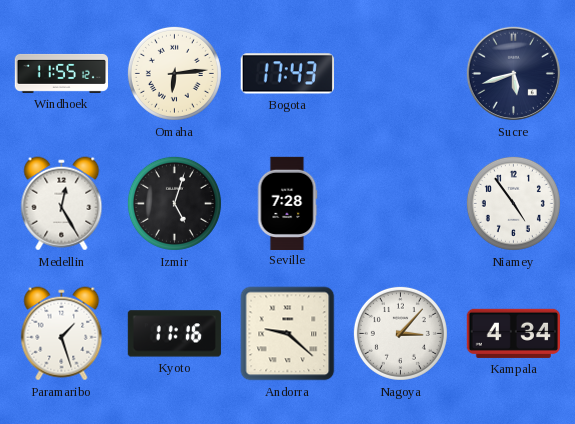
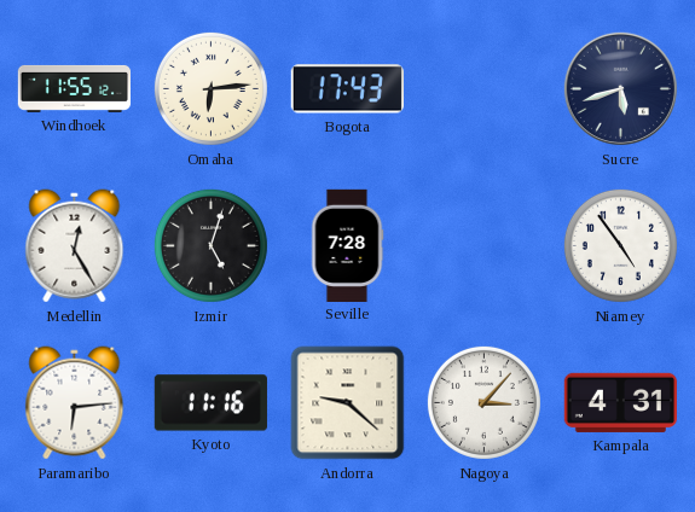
Paramaribo: 1:27 -> 6:14
Kampala: 4:34 -> 4:31
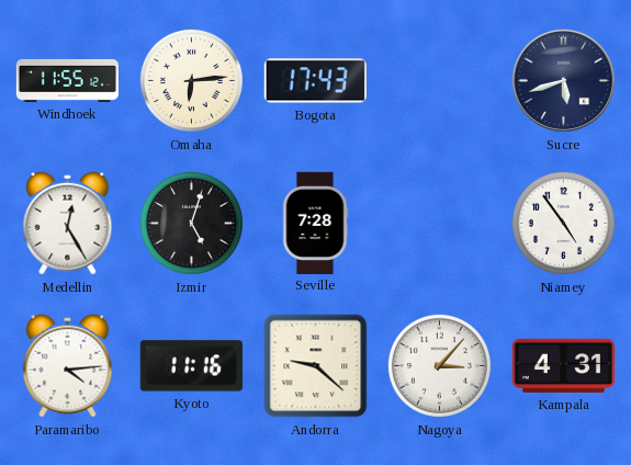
Paramaribo: 6:14 -> 4:14
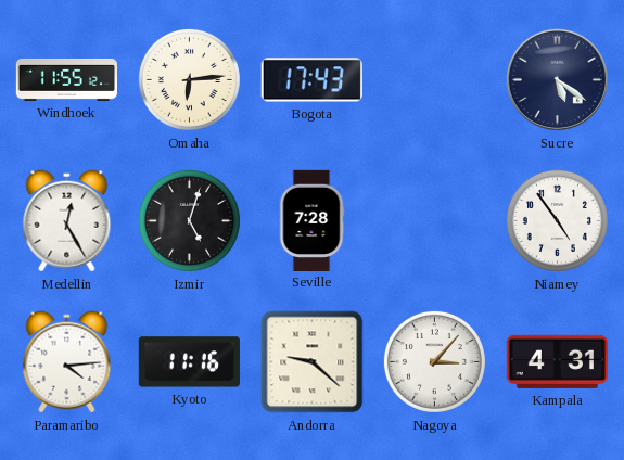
Sucre: 5:42 -> 5:21
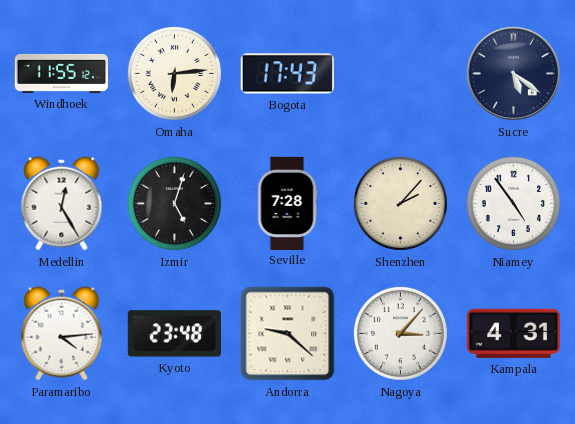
Shenzhen: none -> 2:07
Kyoto: 11:16 -> 23:48
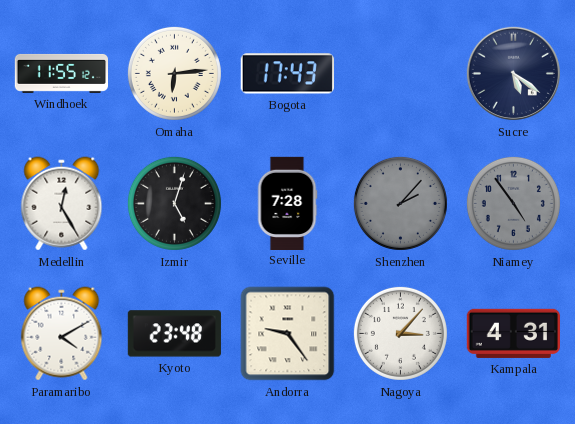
Shenzhen dial: cream -> grey
Niamey dial: white -> grey
Paramaribo: 4:14 -> 4:10
Andorra: 9:22 -> 9:24
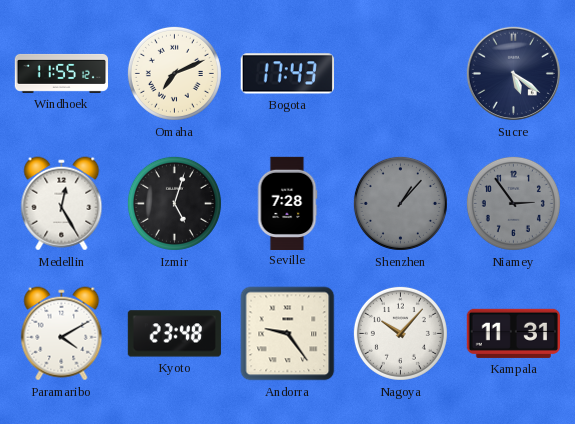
Omaha: 6:14 -> 7:11
Shenzhen: 2:07 -> 1:07
Niamey: 4:54 -> 2:54
Nagoya: 3:07 -> 10:07
Kampala: 4:31 -> 11:31
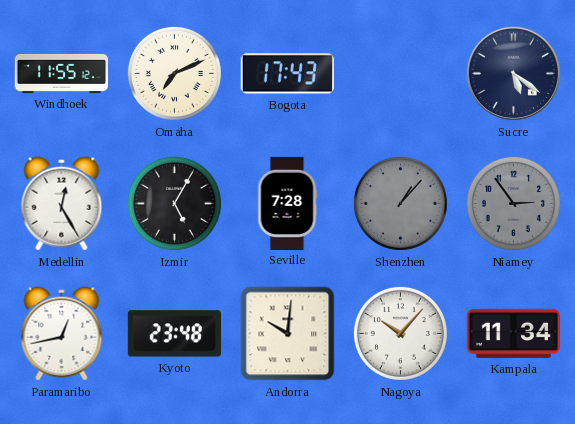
Izmir: 5:03 -> 5:05
Paramaribo: 4:10 -> 12:43
Andorra: 9:24 -> 10:01
Kampala: 11:31 -> 11:34
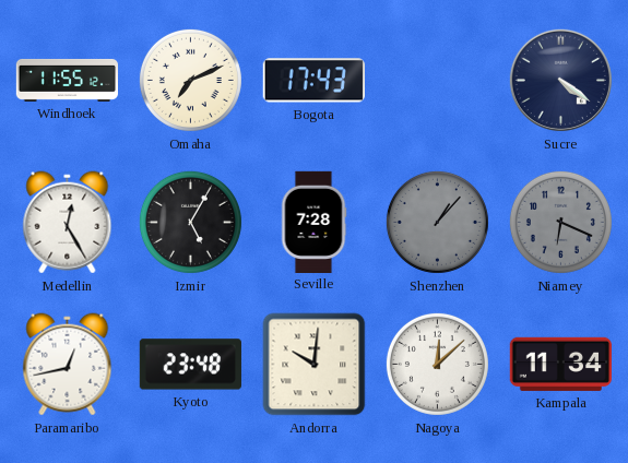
Sucre: 5:21 -> 4:21
Niamey: 2:54 -> 6:19
Nagoya: 10:07 -> 12:08
